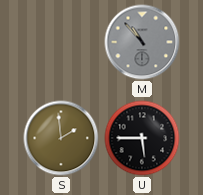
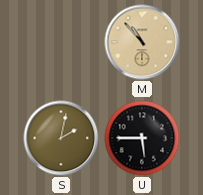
M dial: grey -> champagne
S: 1:59 -> 2:02
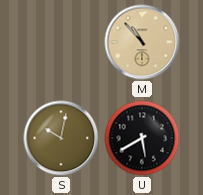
S: 2:02 -> 10:02
U: 5:45 -> 5:40
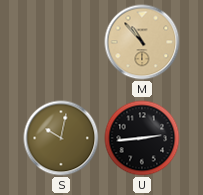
U: 5:40 -> 2:44
